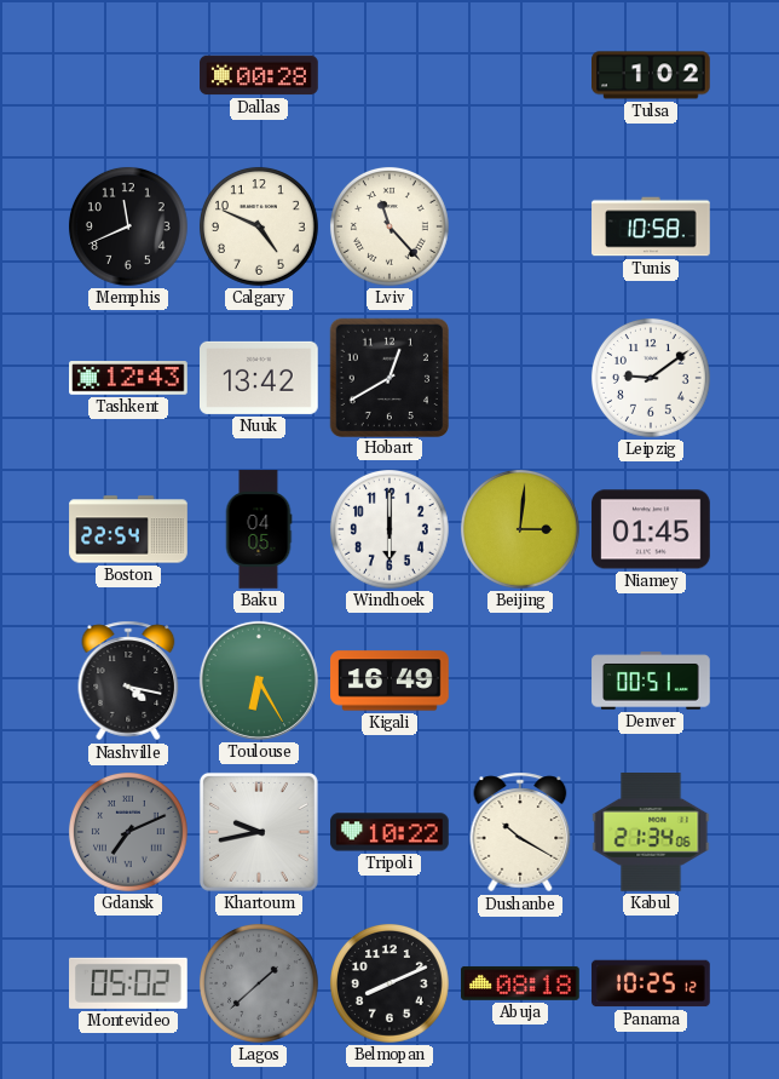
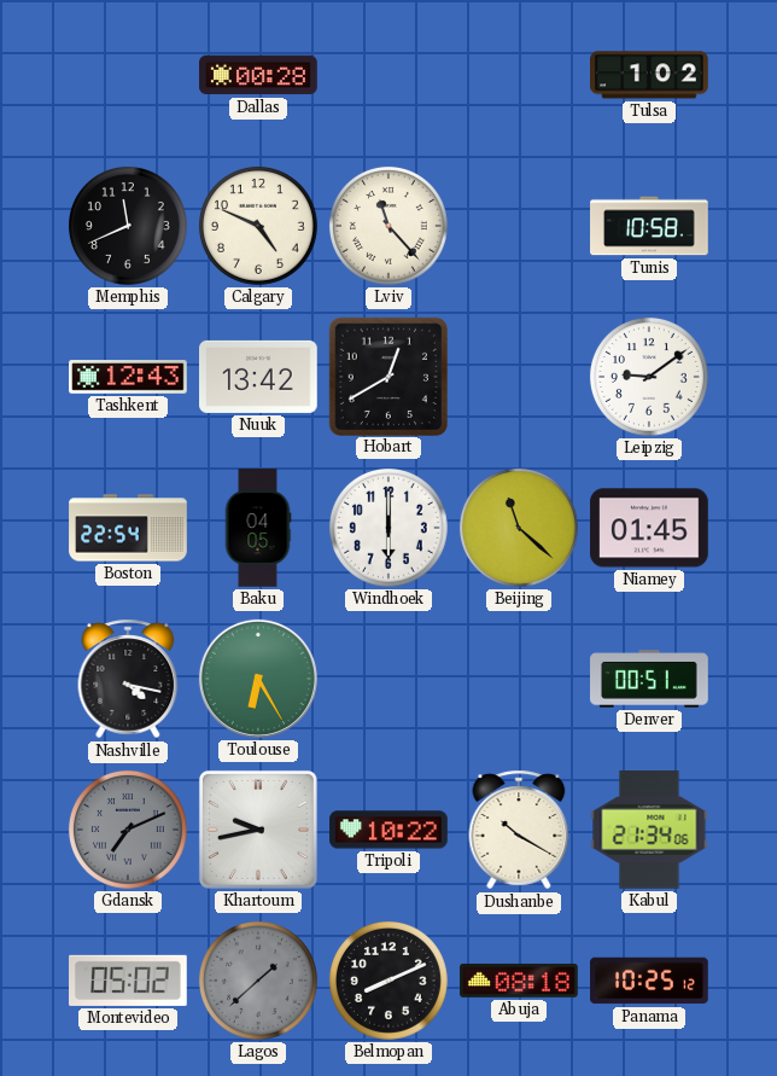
Beijing: 3:01 -> 11:22
Kigali: 16:49 -> none
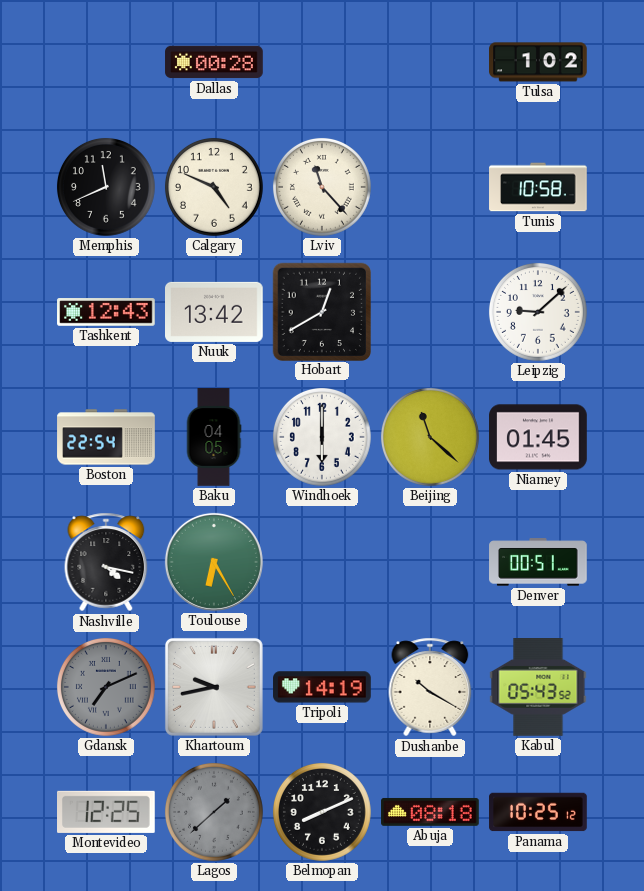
Leipzig: 9:09 -> 9:08
Tripoli: 10:22 -> 14:19
Kabul: 21:34 -> 05:43
Montevideo: 05:02 -> 12:25
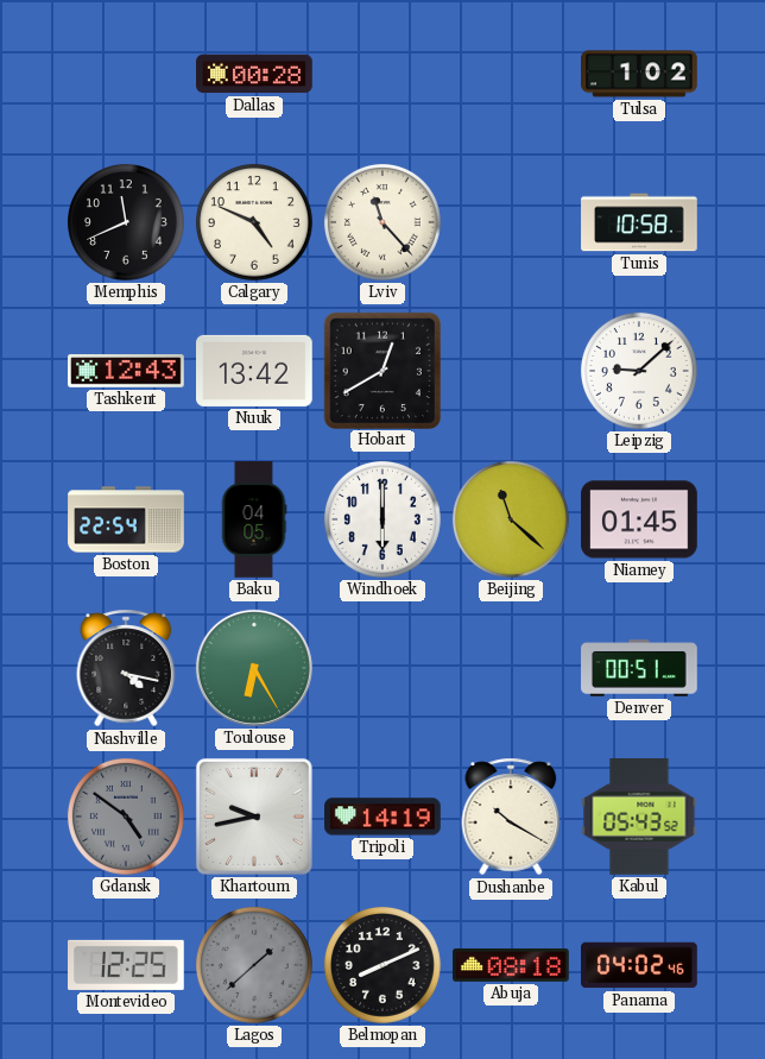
Gdansk: 7:11 -> 4:51
Panama: 10:25 -> 04:02
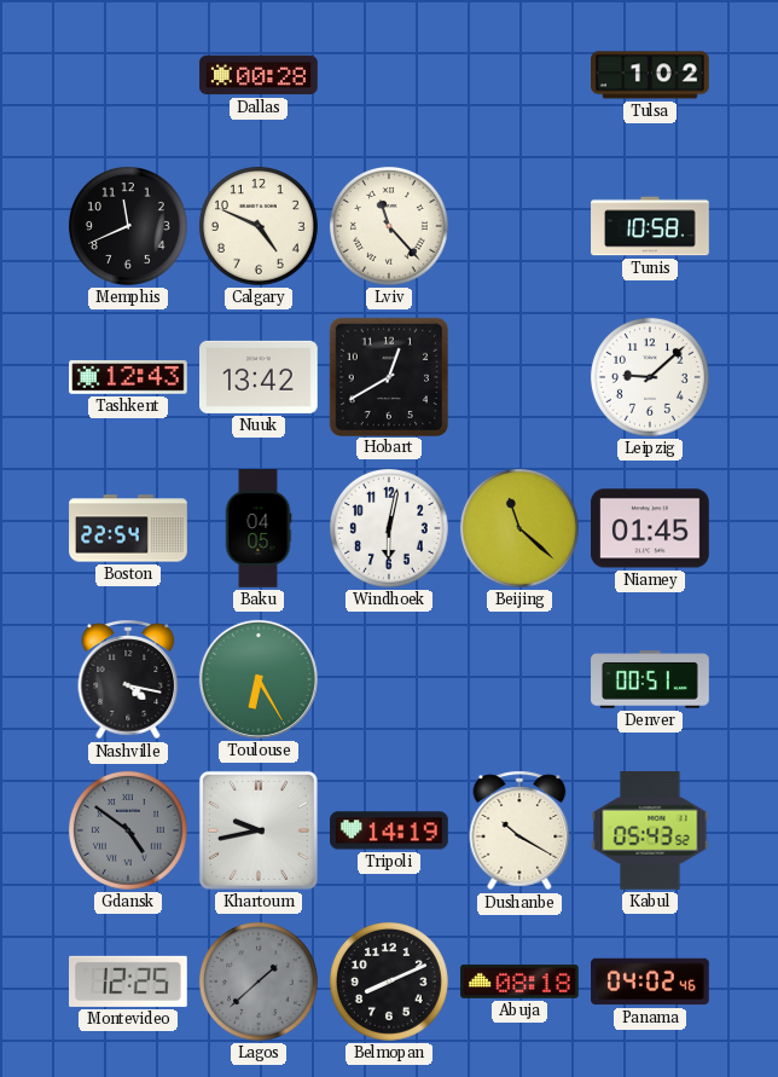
Windhoek: 6:00 -> 6:02
